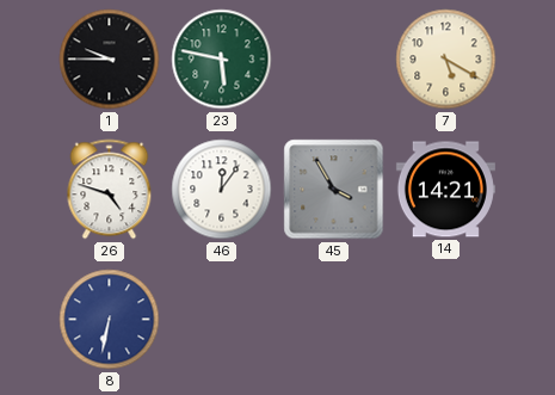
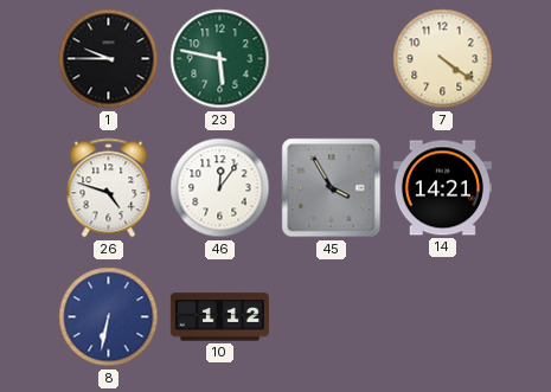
7: 5:20 -> 4:21
10: none -> 1:12
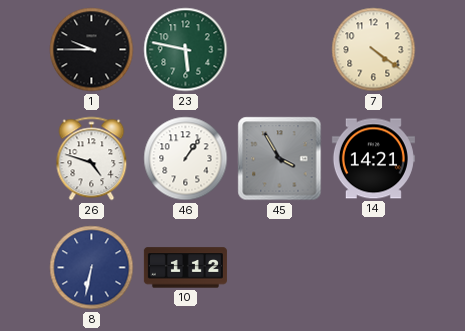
46: 12:06 -> 1:06
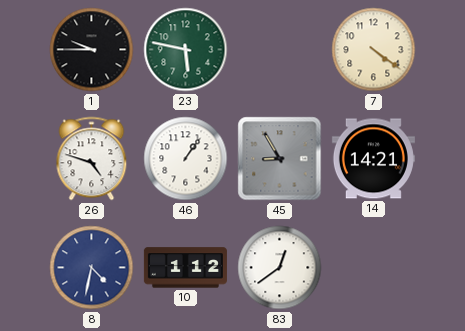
45: 3:55 -> 8:55
8: 6:32 -> 4:32
83: none -> 12:39
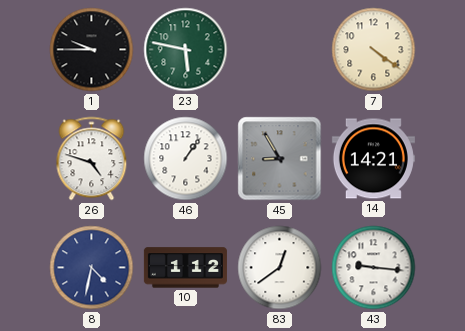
43: none -> 9:16
